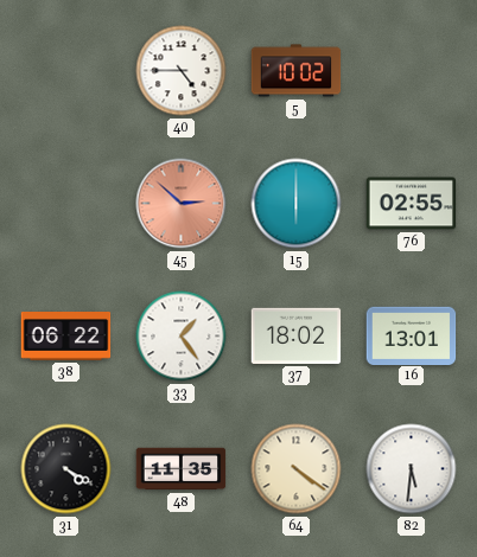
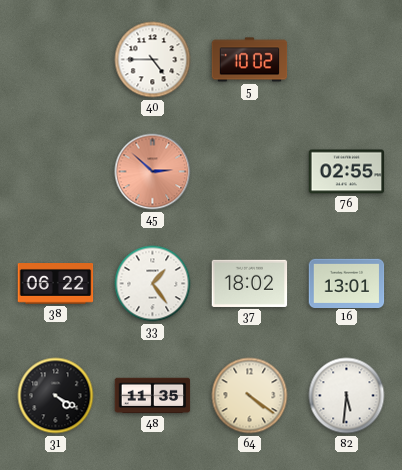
15: 6:00 -> none
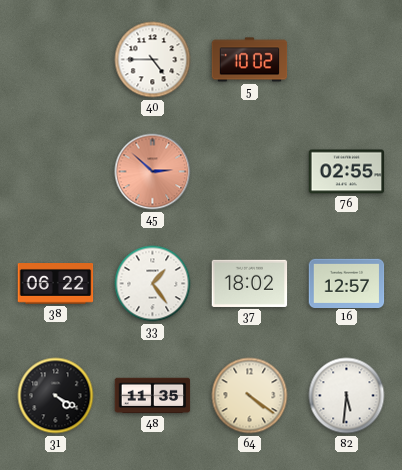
16: 13:01 -> 12:57
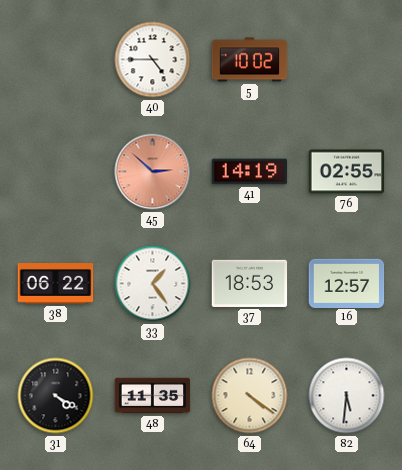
41: none -> 14:19
37: 18:02 -> 18:53
